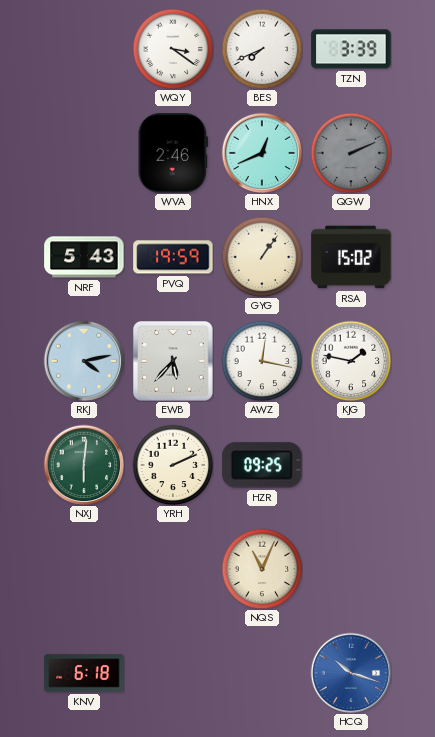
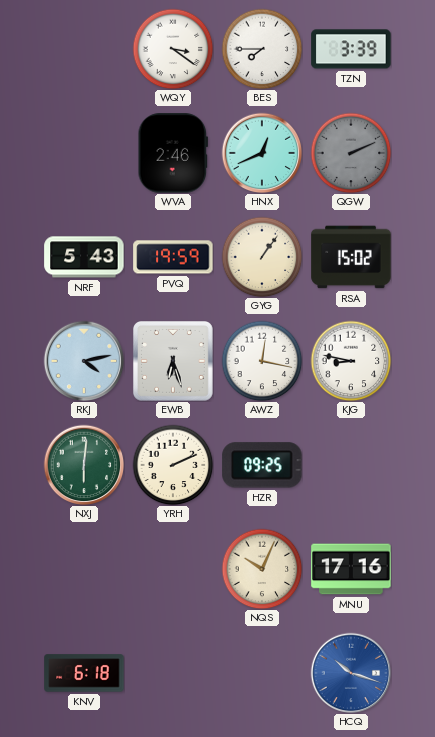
BES: 7:41 -> 7:45
EWB: 5:37 -> 6:27
KJG: 1:47 -> 8:47
NQS: 11:04 -> 10:04
MNU: none -> 17:16
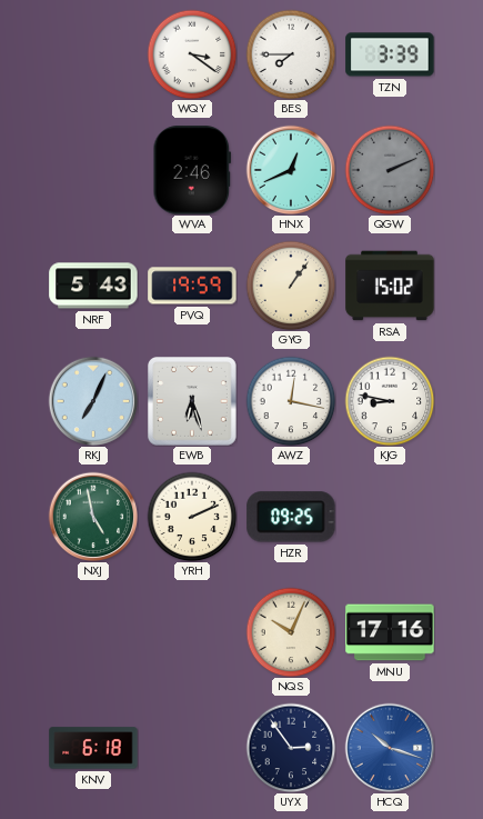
RKJ: 4:13 -> 7:04
NXJ: 6:01 -> 4:58
UYX: none -> 2:54
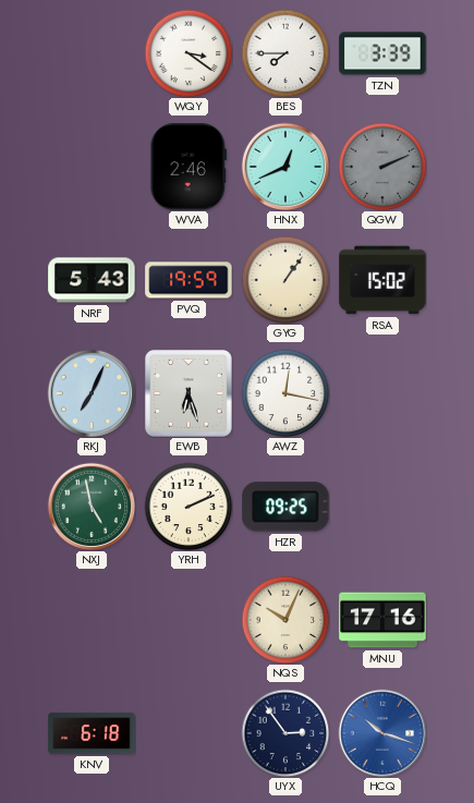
KJG: 8:47 -> none
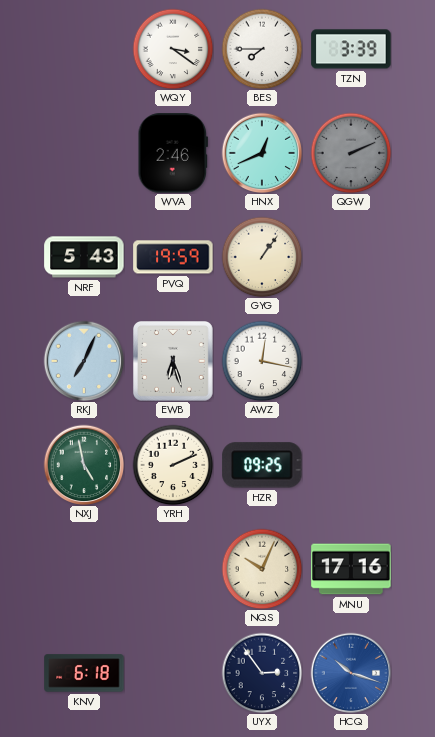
RSA: 15:02 -> none
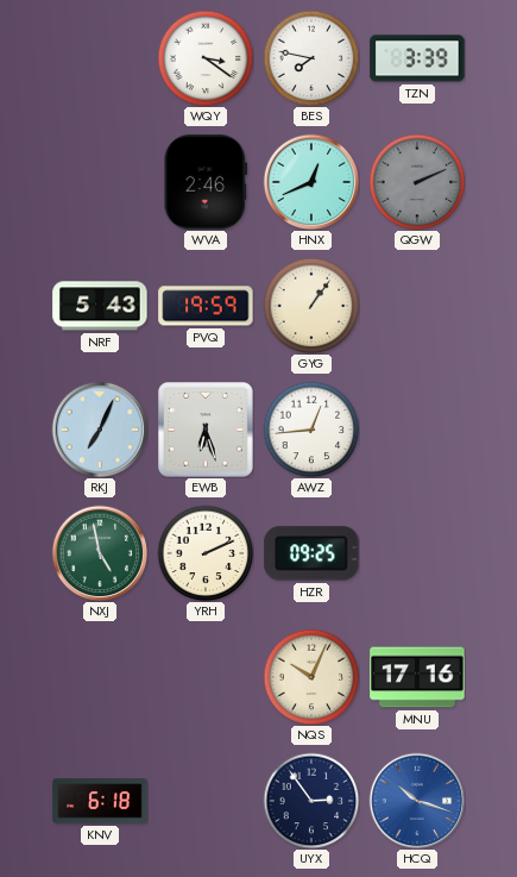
BES: 7:45 -> 7:47
AWZ: 12:17 -> 12:44
